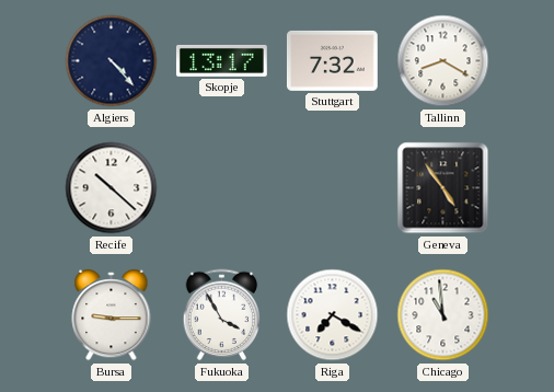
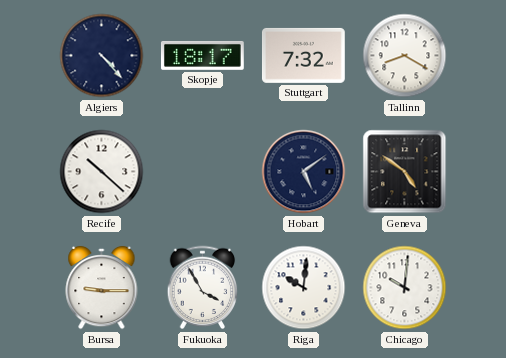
Skopje: 13:17 -> 18:17
Hobart: none -> 5:09
Geneva: 4:54 -> 4:51
Riga: 7:20 -> 10:01
Chicago: 10:59 -> 10:01
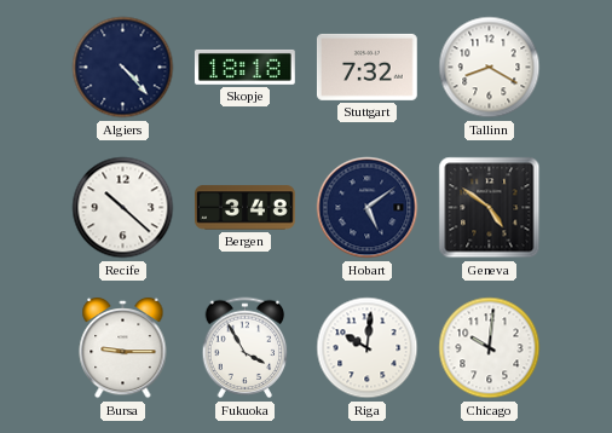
Skopje: 18:17 -> 18:18
Bergen: none -> 3:48
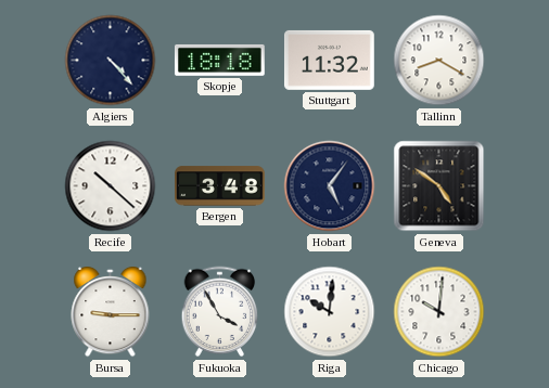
Stuttgart: 7:32 -> 11:32
Hobart: 5:09 -> 5:06
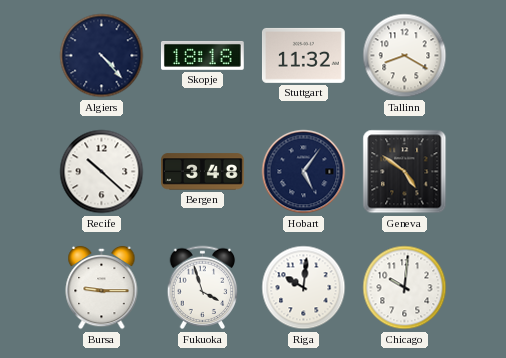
Fukuoka: 3:55 -> 3:57
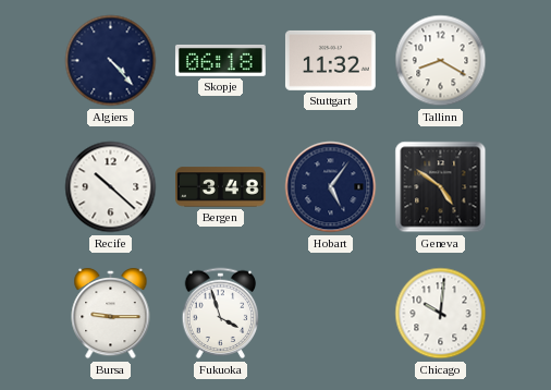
Skopje: 18:18 -> 06:18
Riga: 10:01 -> none
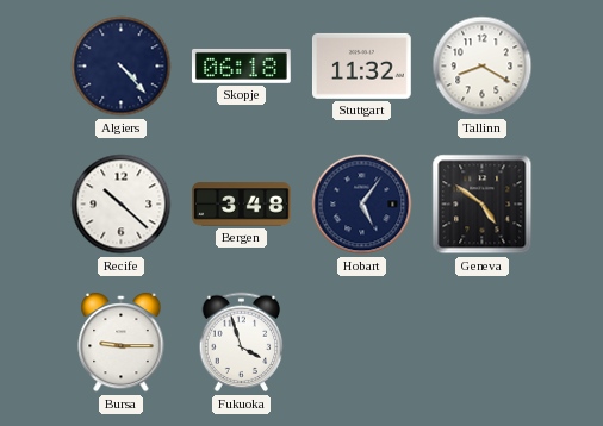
Chicago: 10:01 -> none
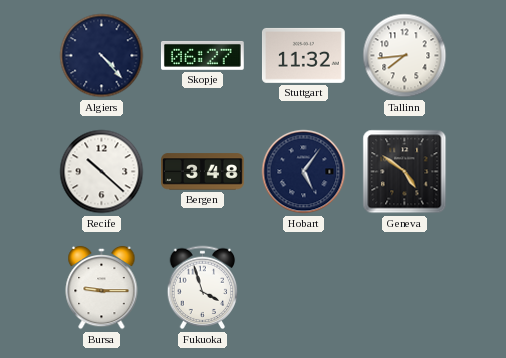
Skopje: 06:18 -> 06:27
Tallinn: 8:20 -> 7:44
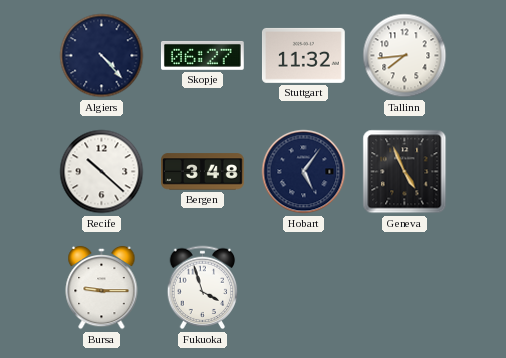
Geneva: 4:51 -> 4:56
